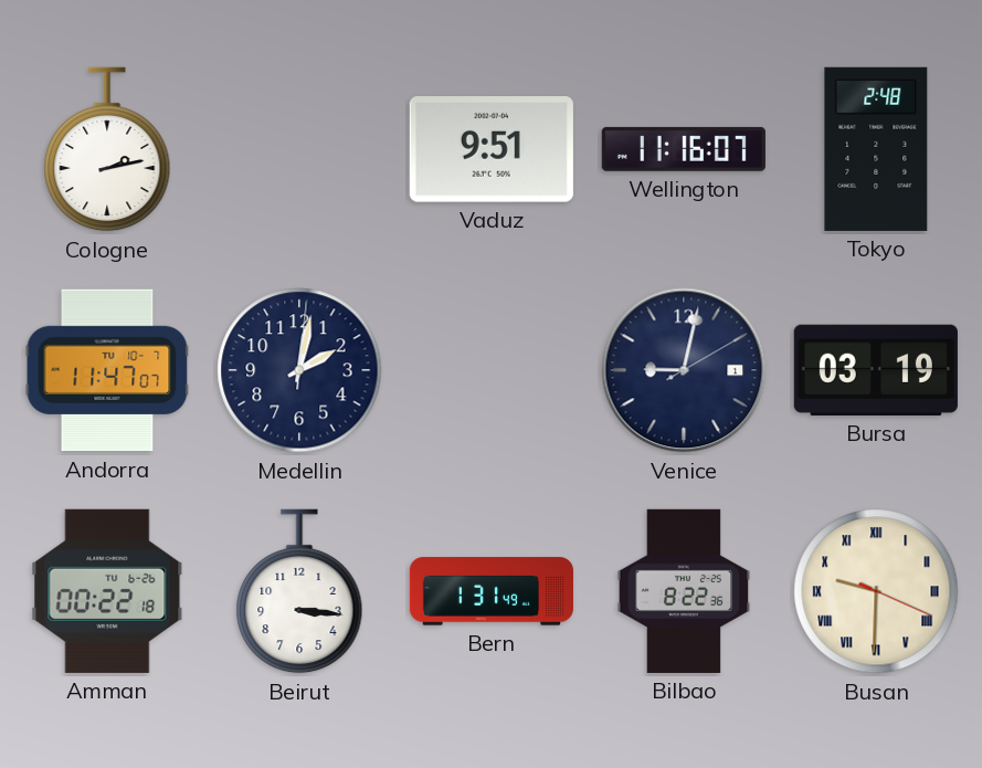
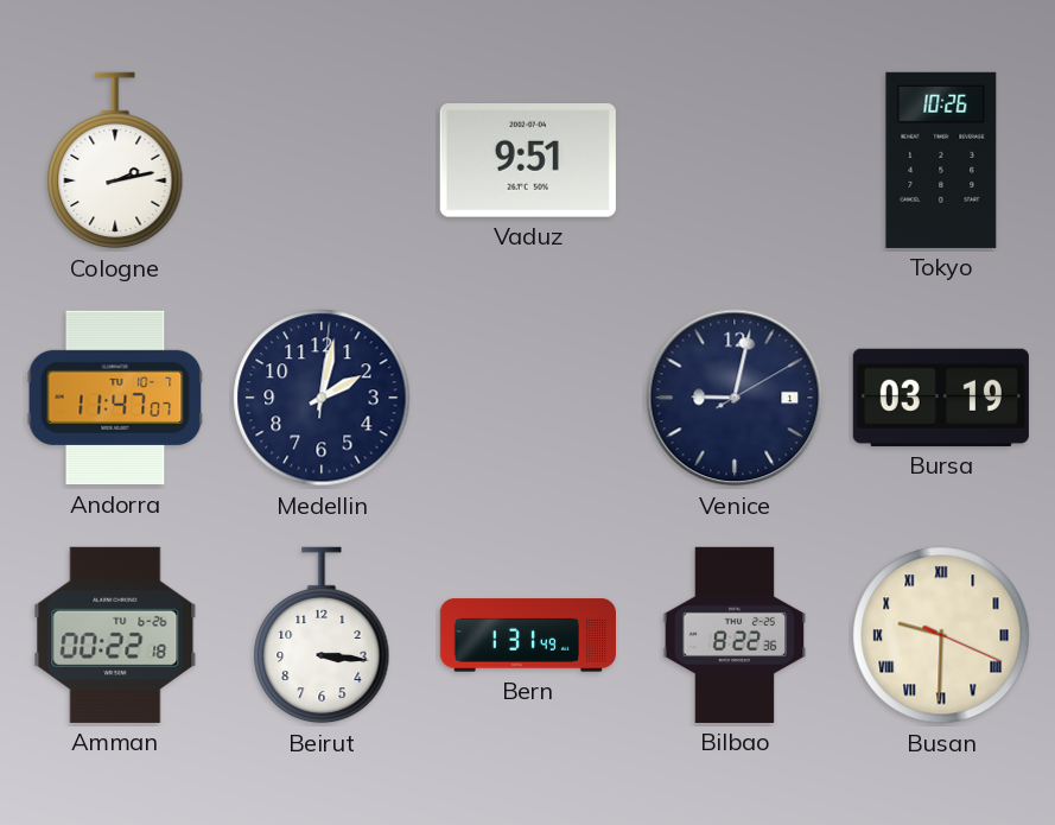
Wellington: 11:16 -> none
Tokyo: 2:48 -> 10:26
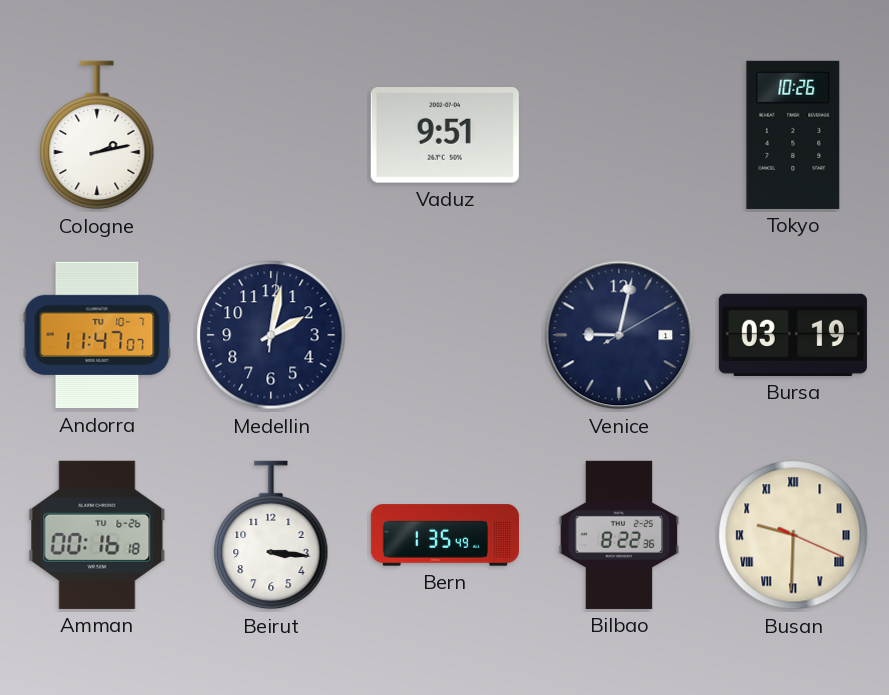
Amman: 00:22 -> 00:16
Bern: 1:31 -> 1:35
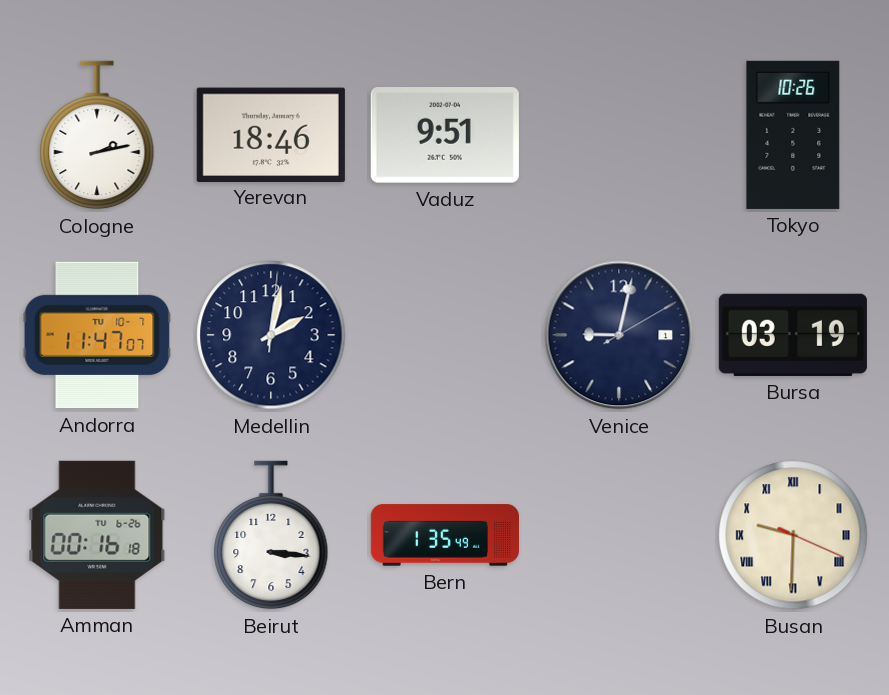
Yerevan: none -> 18:46
Bilbao: 8:22 -> none
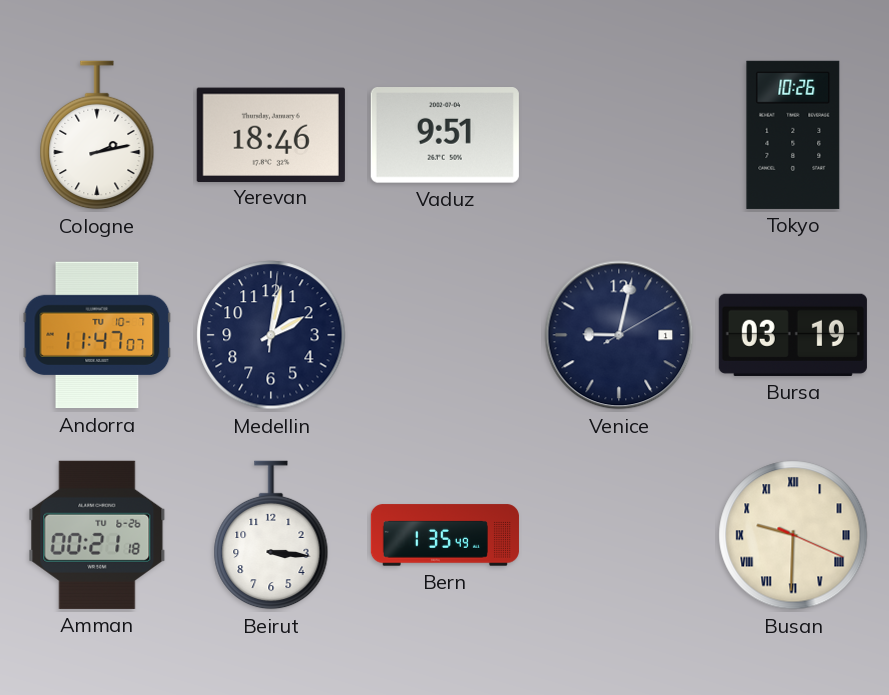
Amman: 00:16 -> 00:21
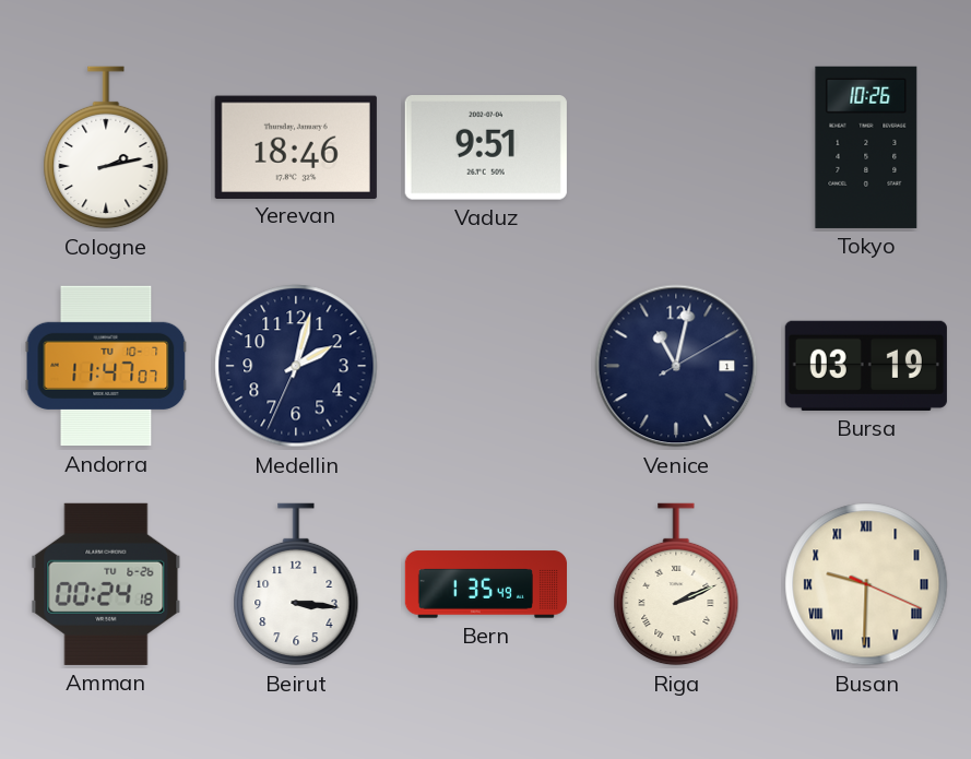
Medellin: 2:02:01 -> 2:02:34
Venice: 9:02 -> 11:02
Amman: 00:21 -> 00:24
Riga: none -> 2:11
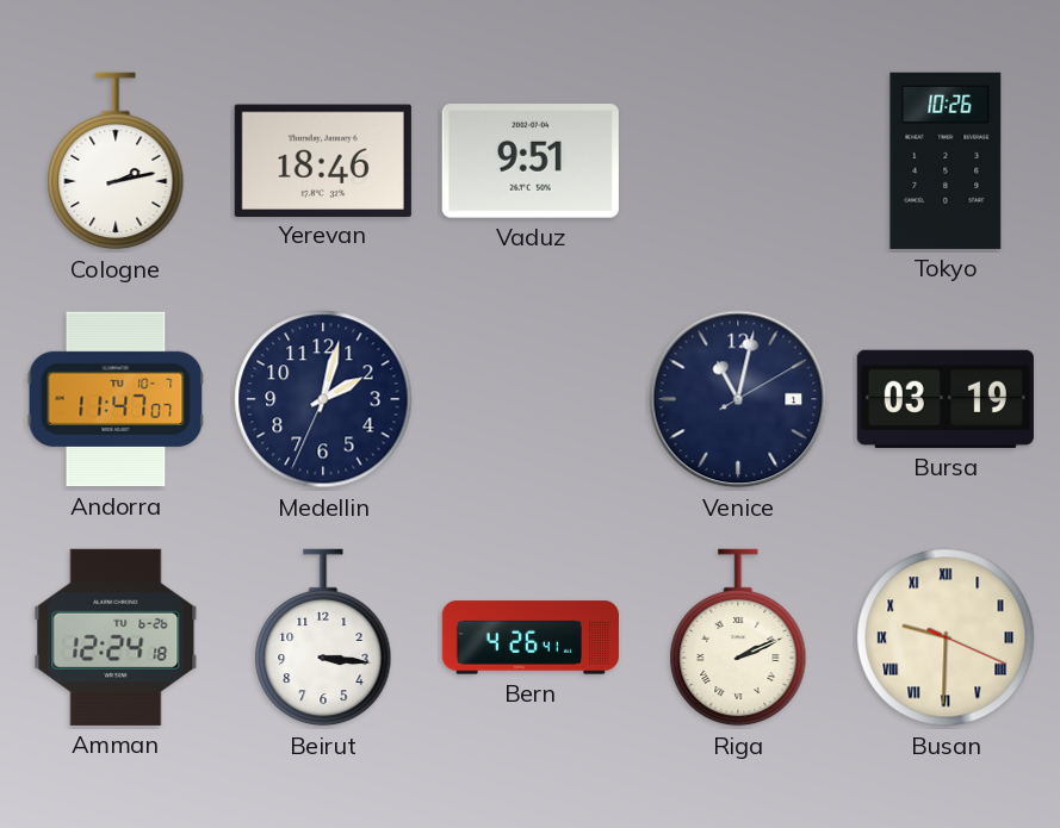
Amman: 00:24 -> 12:24
Bern: 1:35 -> 4:26
